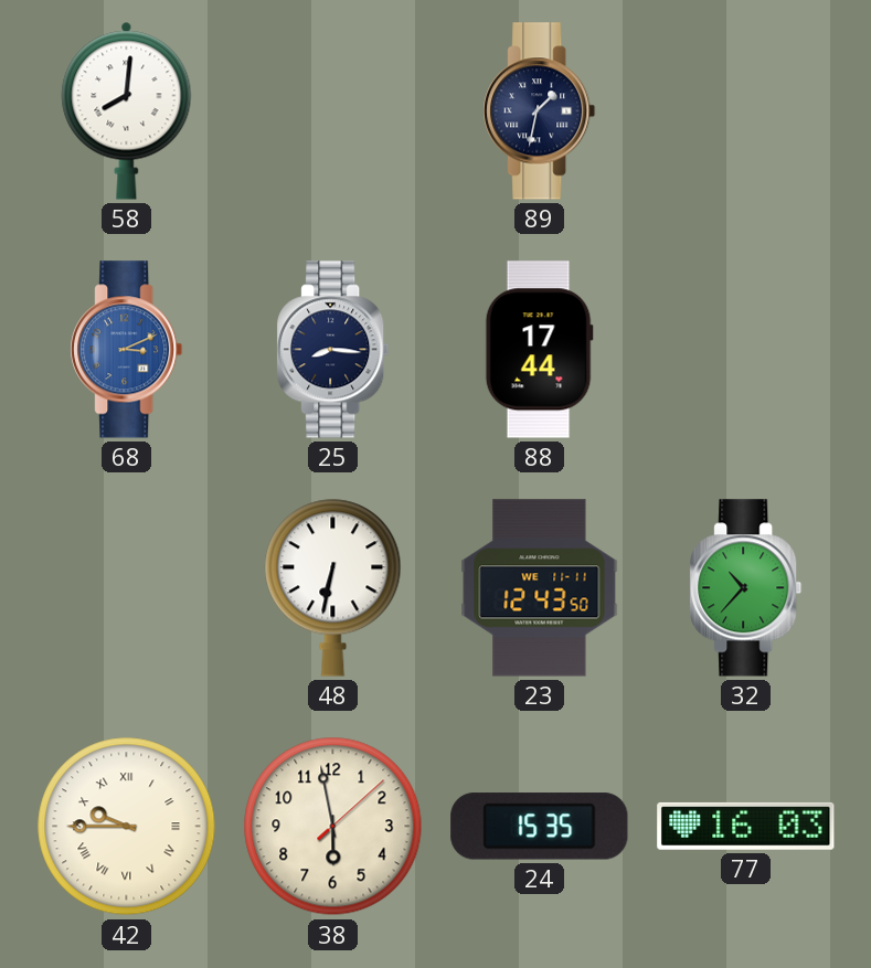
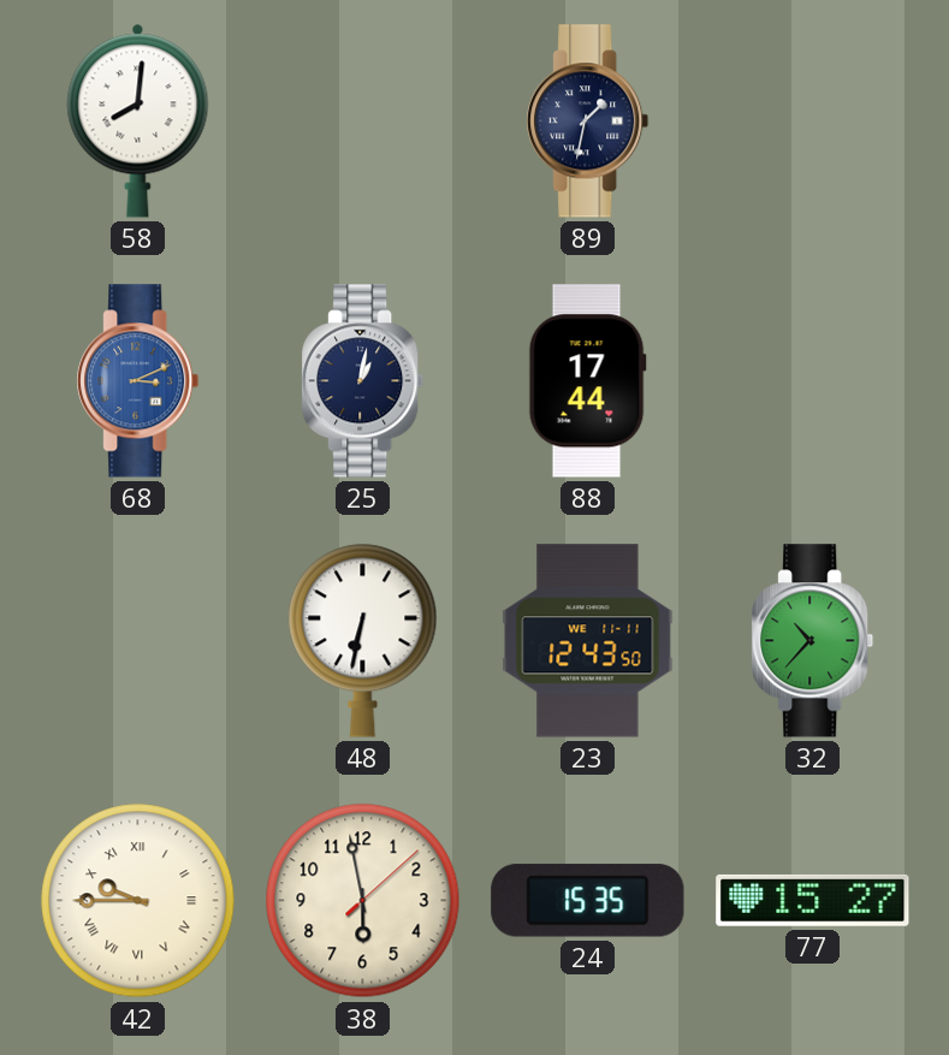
25: 8:16 -> 1:02
77: 16:03 -> 15:27
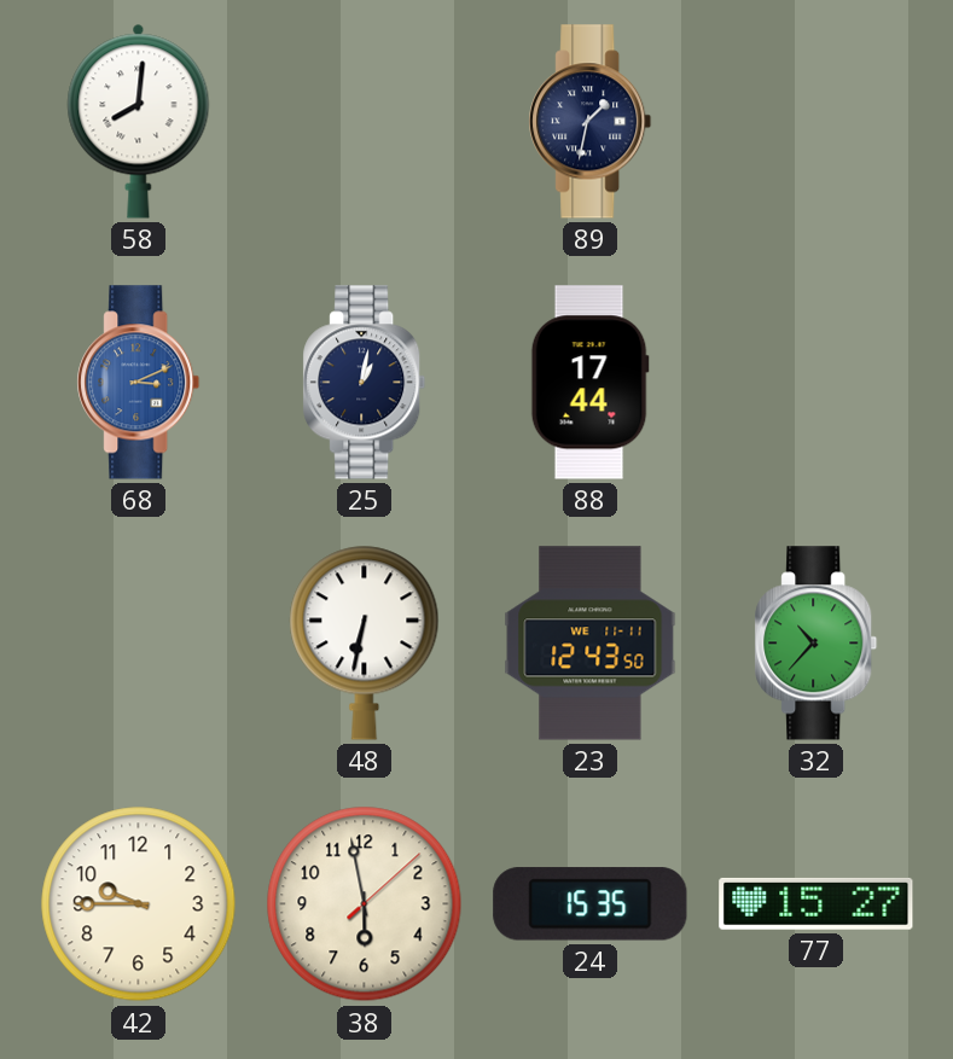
42 numerals: Roman -> Arabic
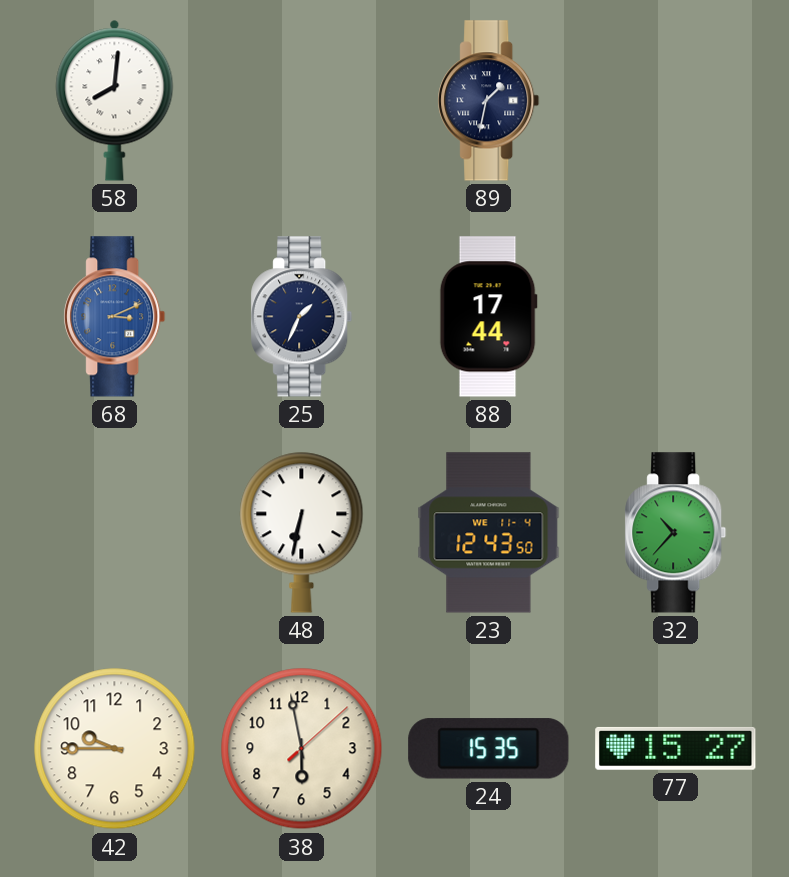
25: 1:02 -> 1:34
23 date: WE 11-11 -> WE 11-4
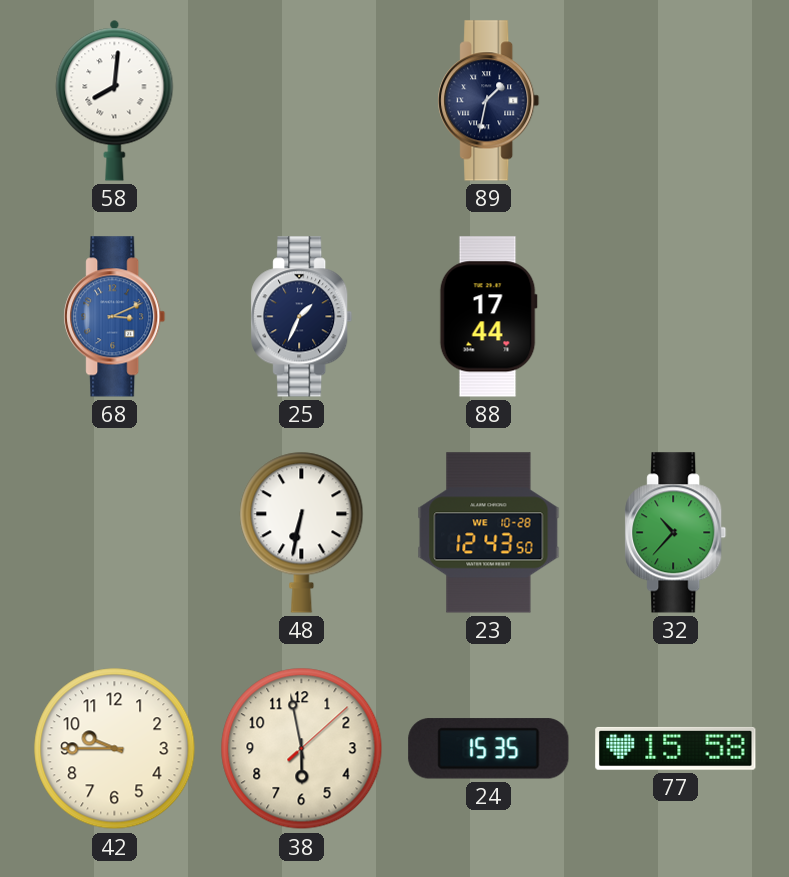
23 date: WE 11-4 -> WE 10-28
77: 15:27 -> 15:58
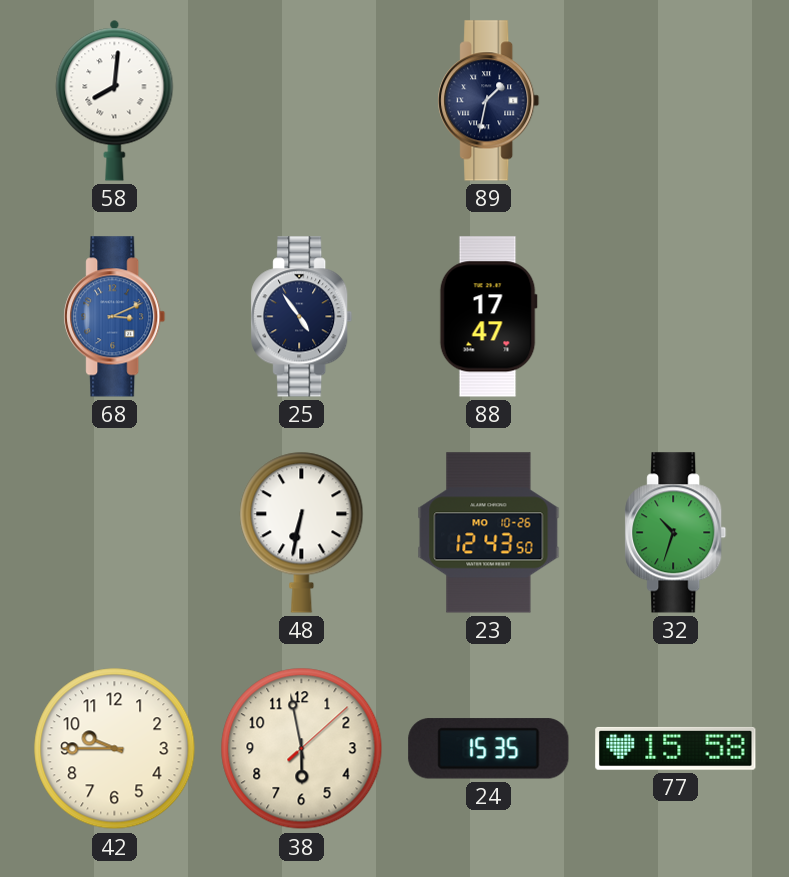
25: 1:34 -> 4:54
88: 17:44 -> 17:47
23 date: WE 10-28 -> MO 10-26
32: 10:37 -> 10:33
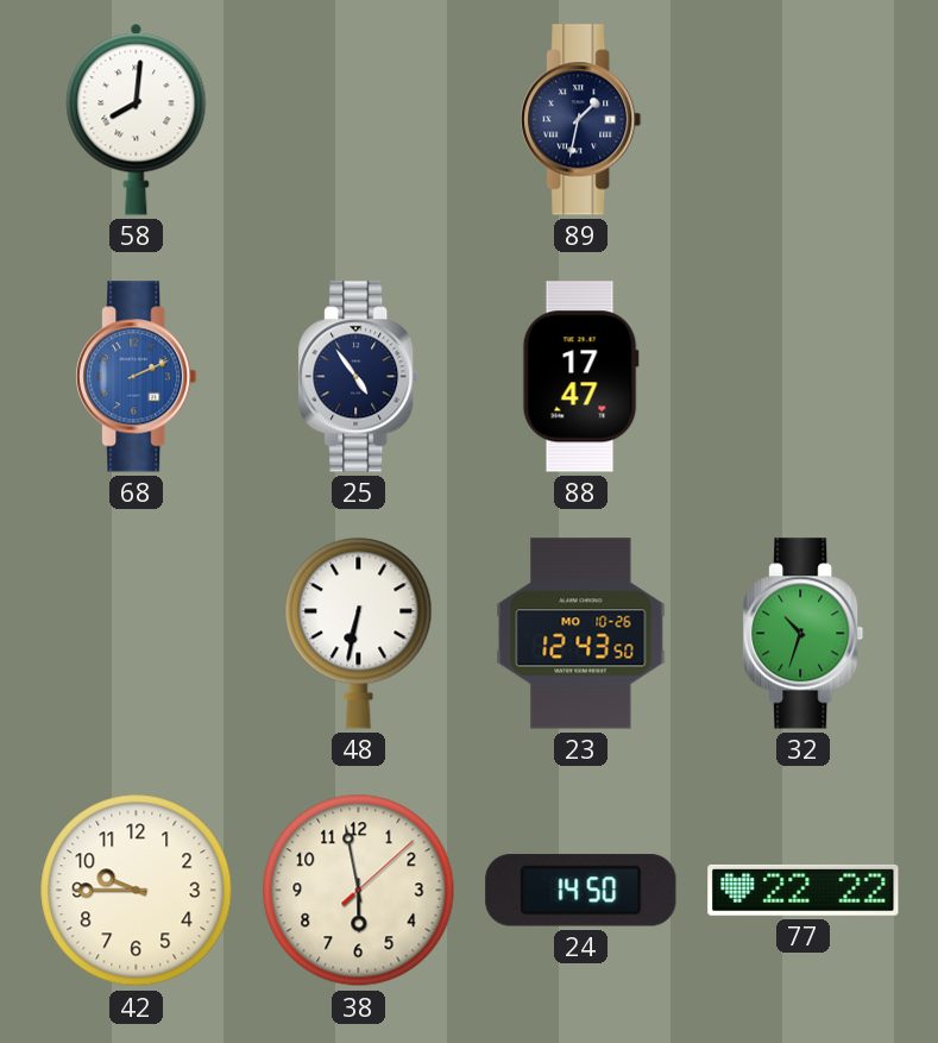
68: 3:11 -> 2:11
24: 15:35 -> 14:50
77: 15:58 -> 22:22
